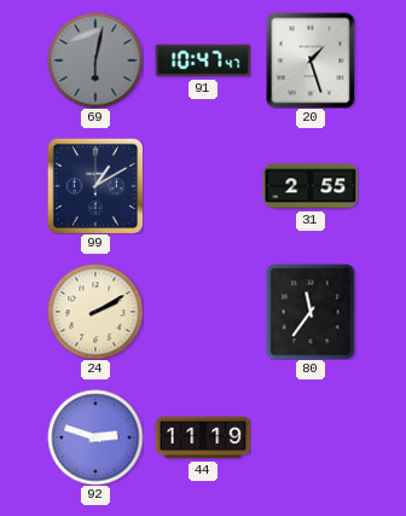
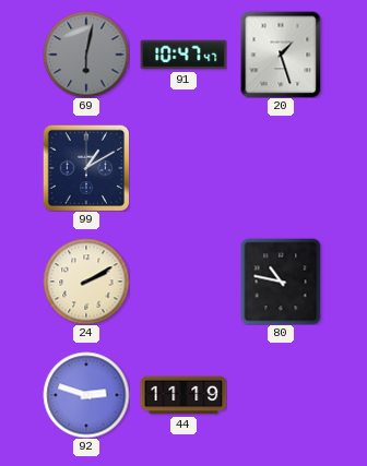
31: 2:55 -> none
80: 11:36 -> 10:47
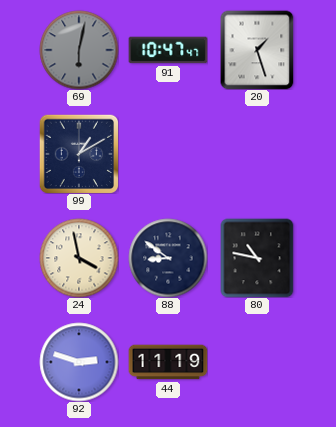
24: 2:10 -> 3:58
88: none -> 8:51
